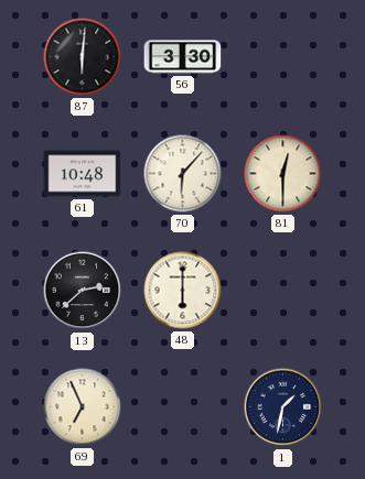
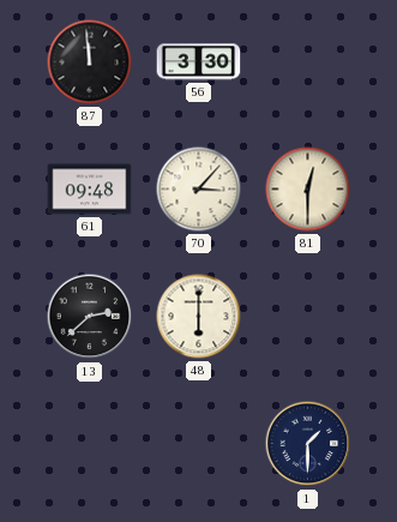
87: 6:01 -> 11:59
61: 10:48 -> 09:48
70: 6:07 -> 3:07
69: 6:56 -> none
1: 1:32 -> 1:30
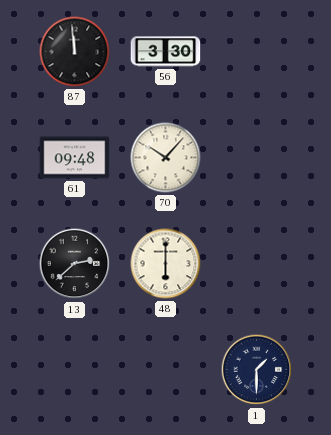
70: 3:07 -> 10:07
81: 12:30 -> none
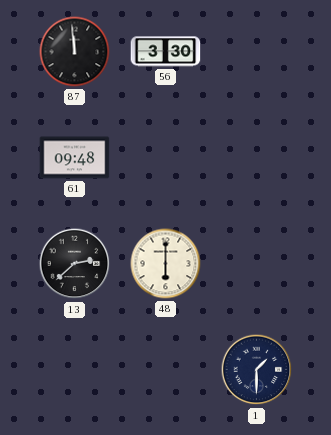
70: 10:07 -> none
